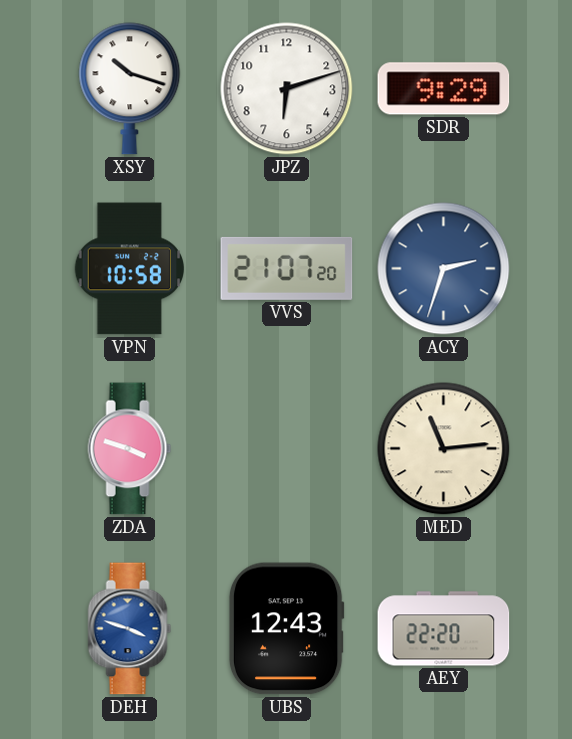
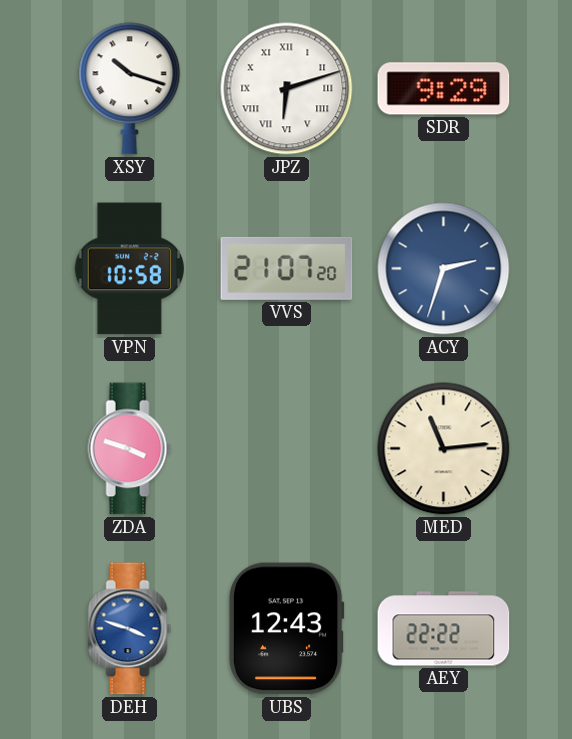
JPZ numerals: Arabic -> Roman
AEY: 22:20 -> 22:22
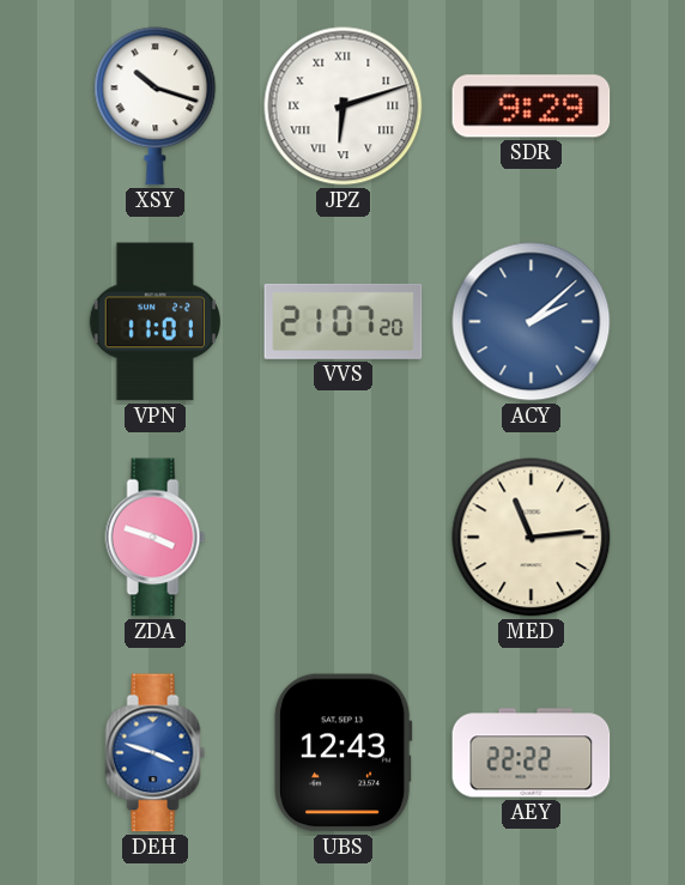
VPN: 10:58 -> 11:01
ACY: 2:33 -> 2:08
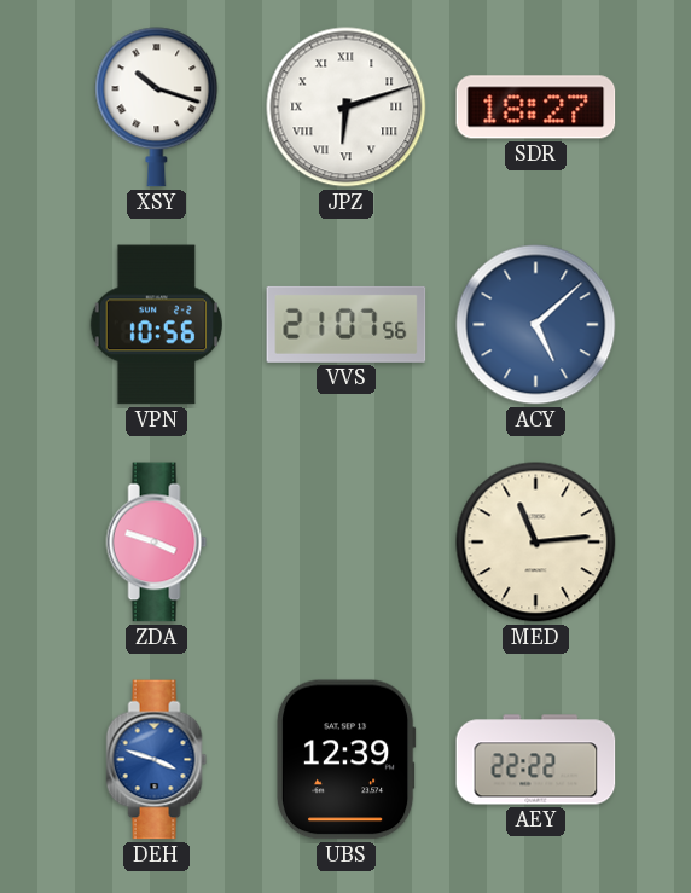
SDR: 9:29 -> 18:27
VPN: 11:01 -> 10:56
VVS: 21:07:20 -> 21:07:56
ACY: 2:08 -> 5:08
UBS: 12:43 -> 12:39
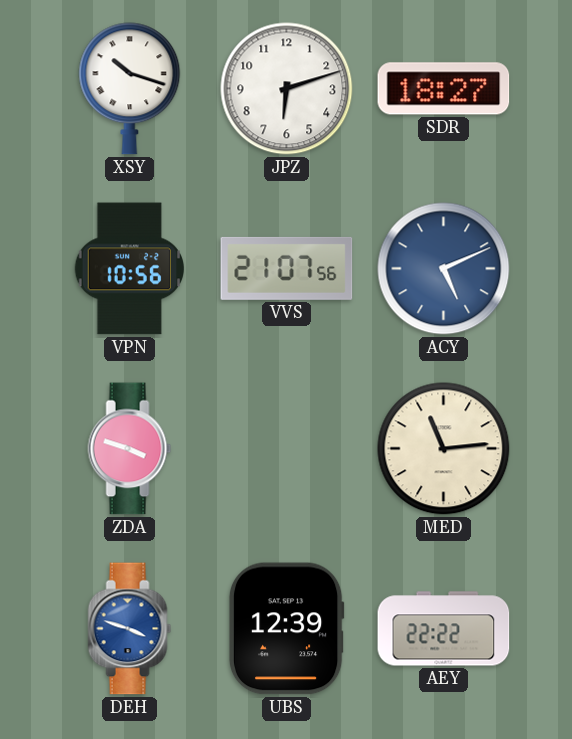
JPZ numerals: Roman -> Arabic
ACY: 5:08 -> 5:11
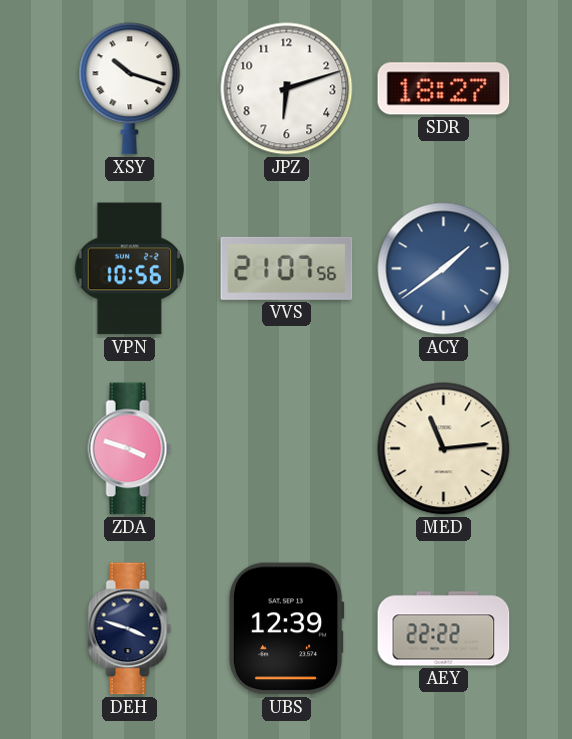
ACY: 5:11 -> 1:39
DEH dial: blue -> navy
